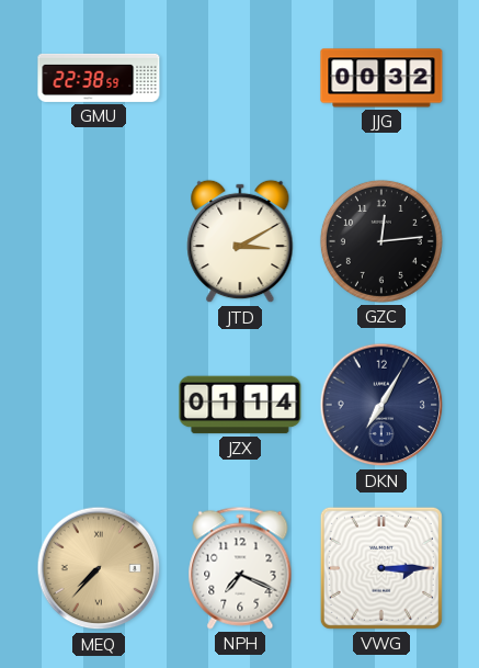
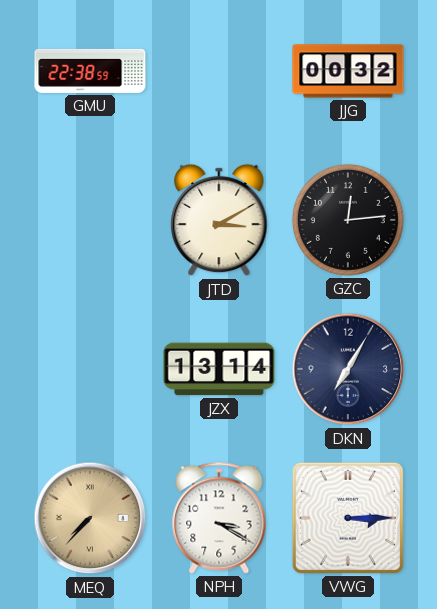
JZX: 01:14 -> 13:14
NPH: 7:19 -> 3:20
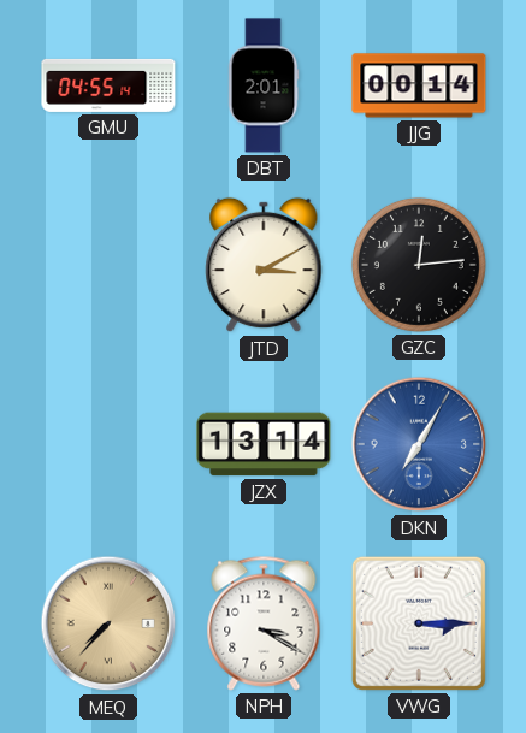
GMU: 22:38 -> 04:55
DBT: none -> 2:01
JJG: 00:32 -> 00:14
DKN dial: navy -> blue
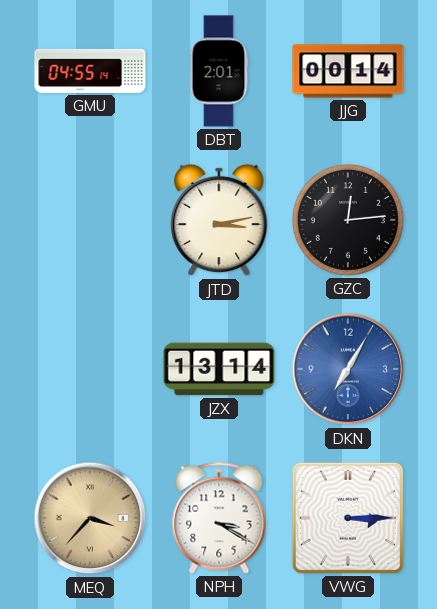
JTD: 3:10 -> 3:13
MEQ: 7:37 -> 3:37
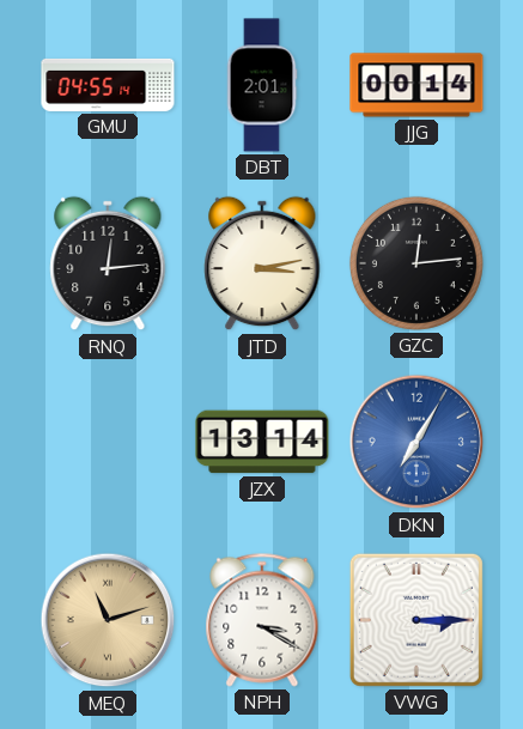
RNQ: none -> 12:14
MEQ: 3:37 -> 11:12
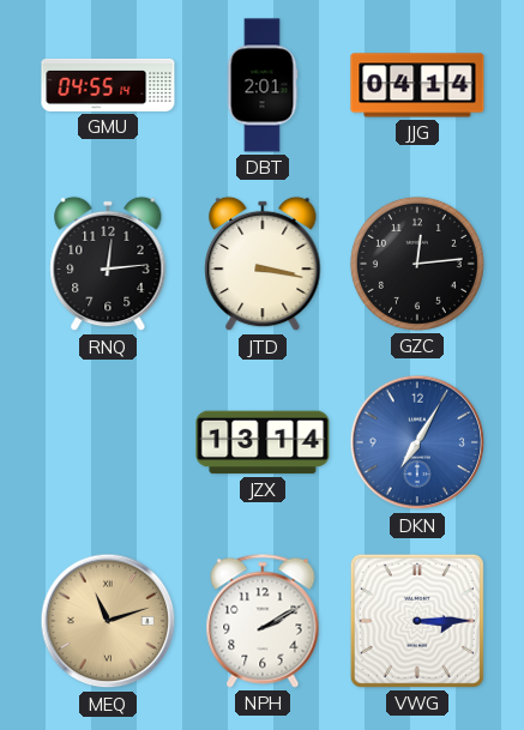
JJG: 00:14 -> 04:14
JTD: 3:13 -> 3:17
NPH: 3:20 -> 2:10
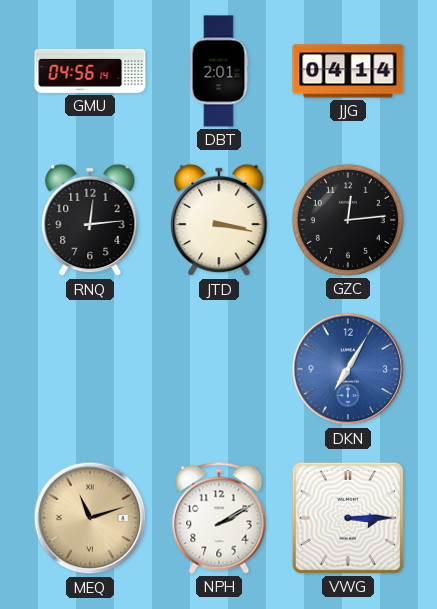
GMU: 04:55 -> 04:56
JZX: 13:14 -> none
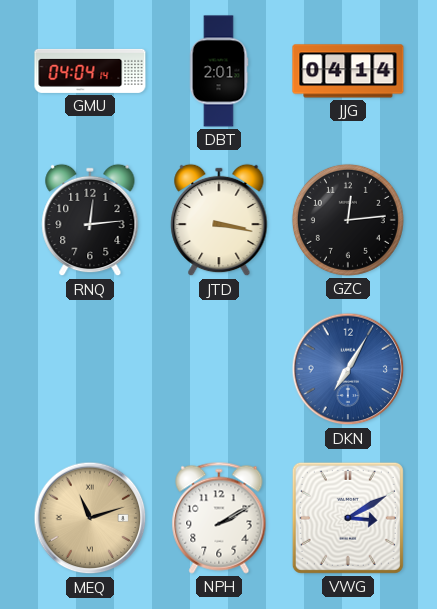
GMU: 04:56 -> 04:04
VWG: 3:15 -> 3:10
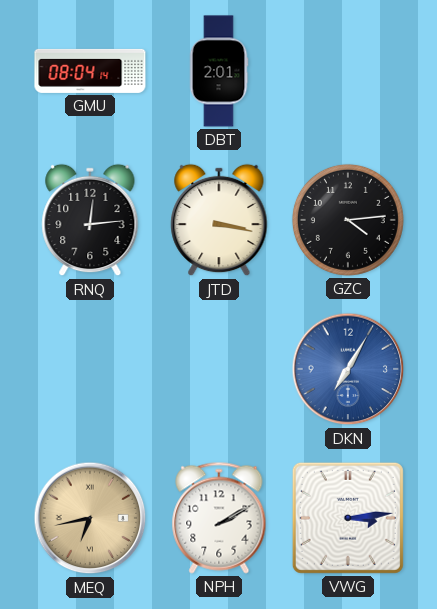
GMU: 04:04 -> 08:04
JJG: 04:14 -> none
GZC: 12:14 -> 4:14
MEQ: 11:12 -> 6:43
VWG: 3:10 -> 3:14
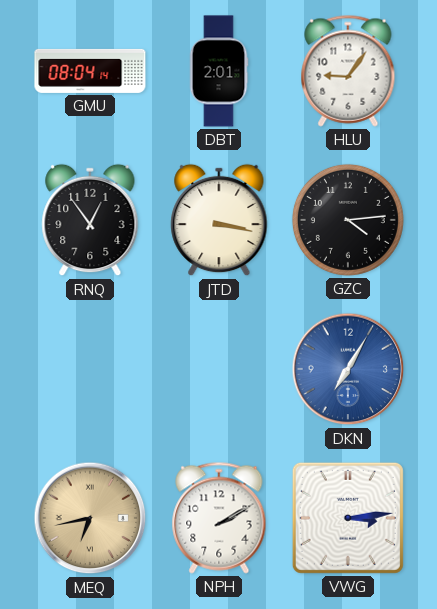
HLU: none -> 9:06
RNQ: 12:14 -> 12:54
